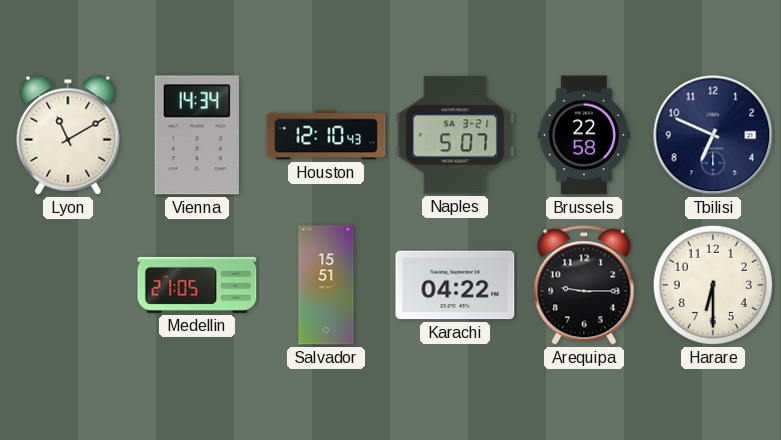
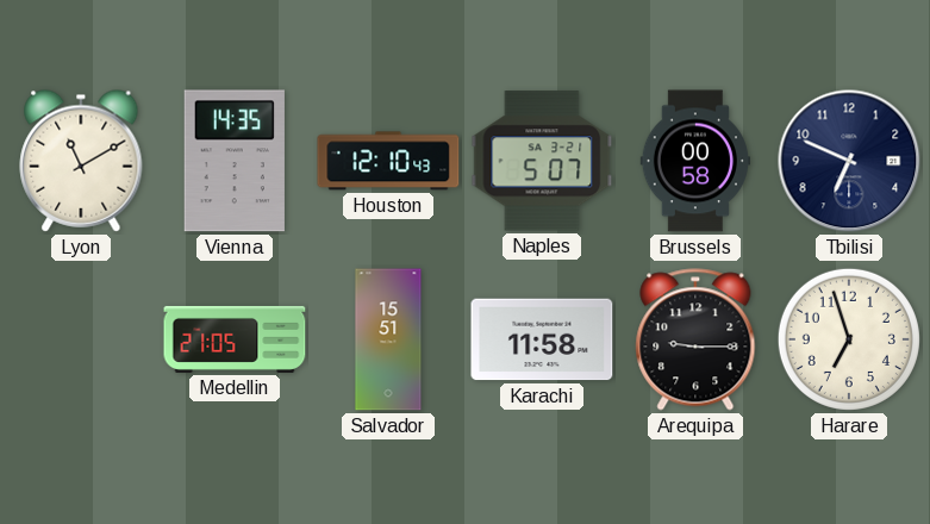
Vienna: 14:34 -> 14:35
Brussels: 22:58 -> 00:58
Karachi: 04:22 -> 11:58
Harare: 6:30 -> 6:57
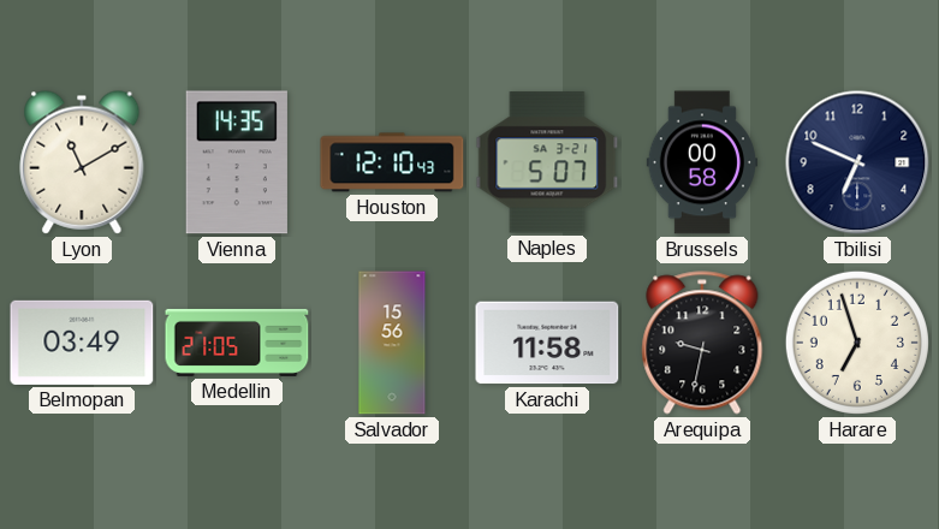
Belmopan: none -> 03:49
Salvador: 15:51 -> 15:56
Arequipa: 9:15 -> 9:32
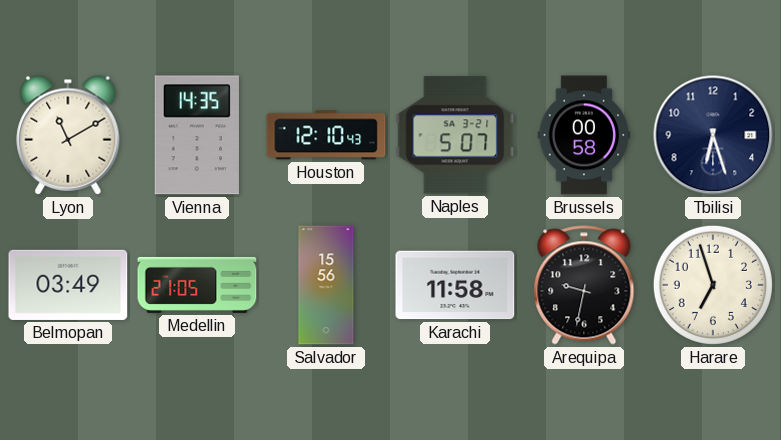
Tbilisi: 6:49 -> 6:27
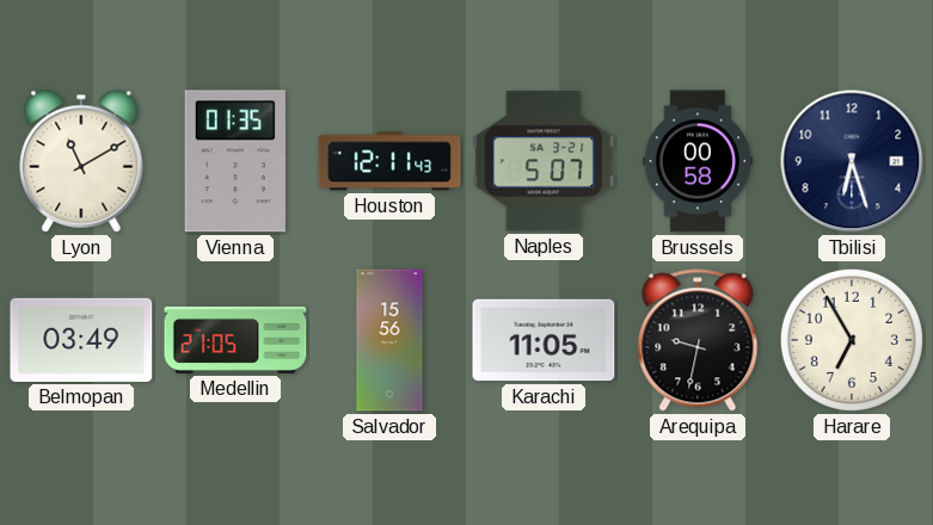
Vienna: 14:35 -> 01:35
Houston: 12:10 -> 12:11
Karachi: 11:58 -> 11:05
Harare: 6:57 -> 6:55
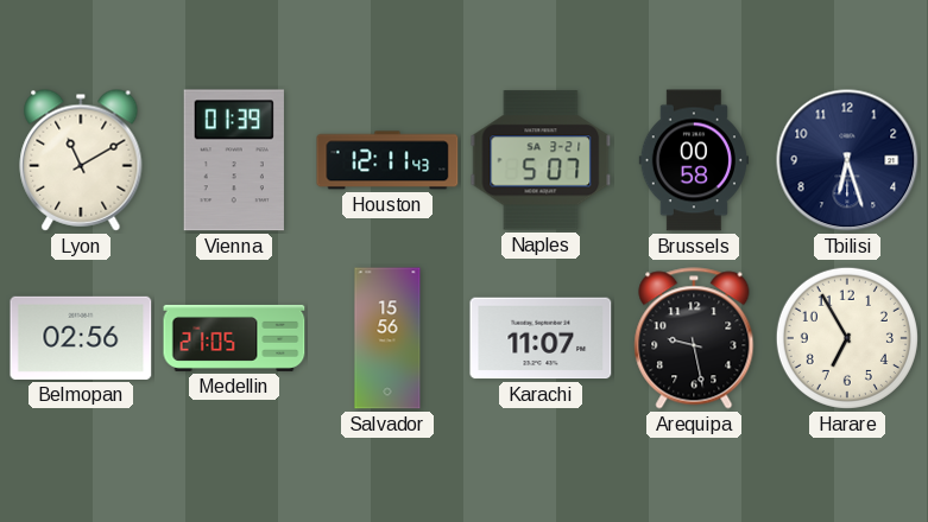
Vienna: 01:35 -> 01:39
Belmopan: 03:49 -> 02:56
Karachi: 11:05 -> 11:07
Arequipa: 9:32 -> 9:28
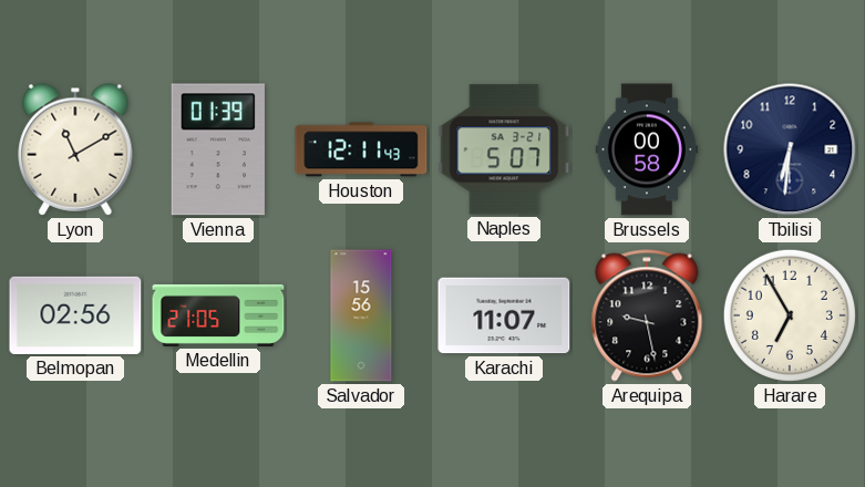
Tbilisi: 6:27 -> 6:31
